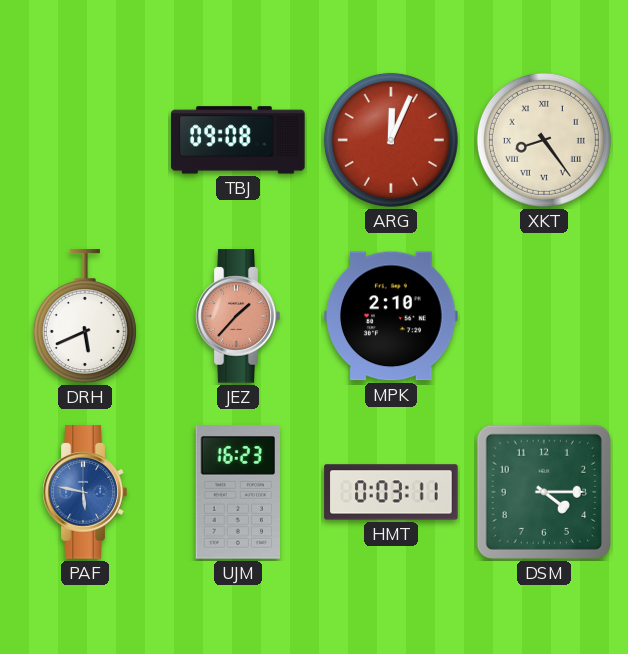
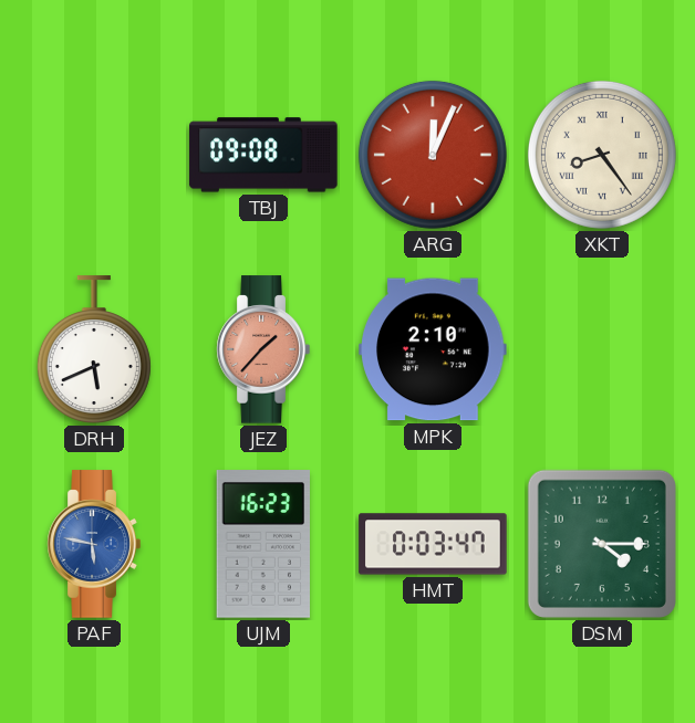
HMT: 0:03:11 -> 0:03:47
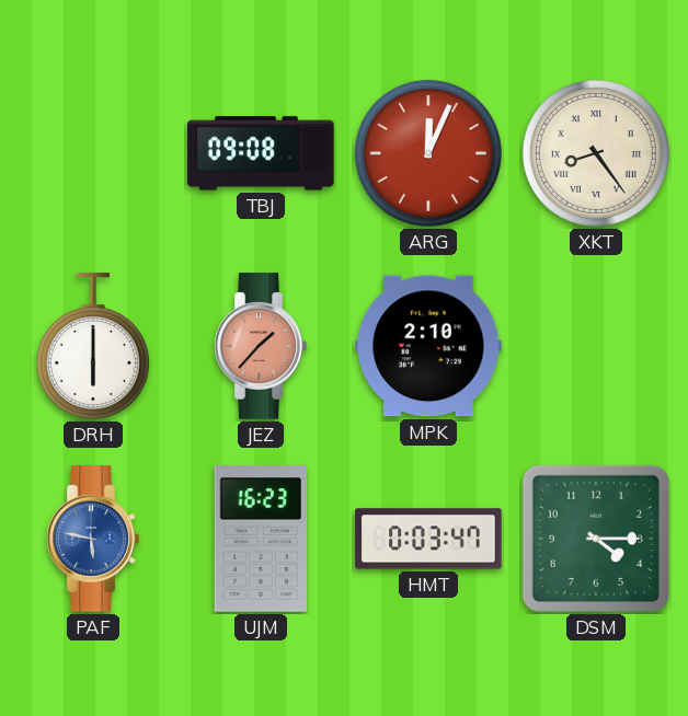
DRH: 5:41 -> 6:00
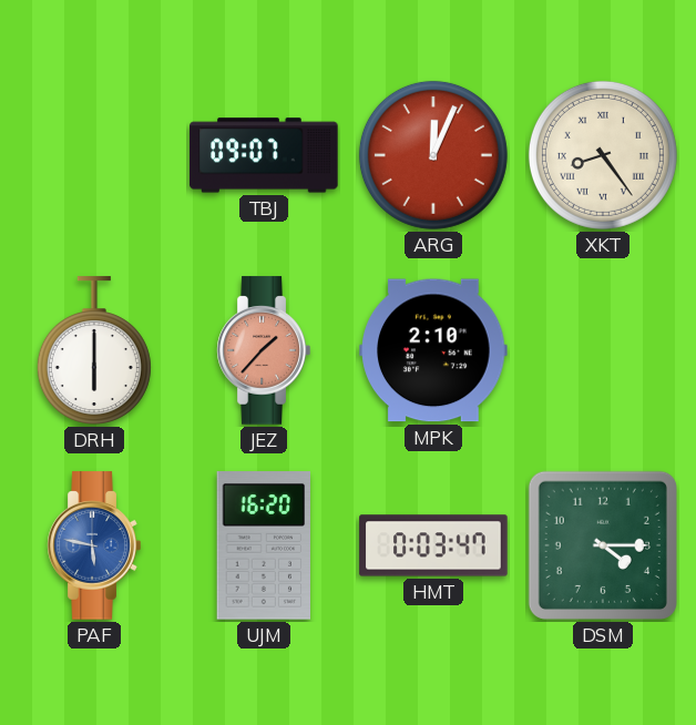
TBJ: 09:08 -> 09:07
UJM: 16:23 -> 16:20
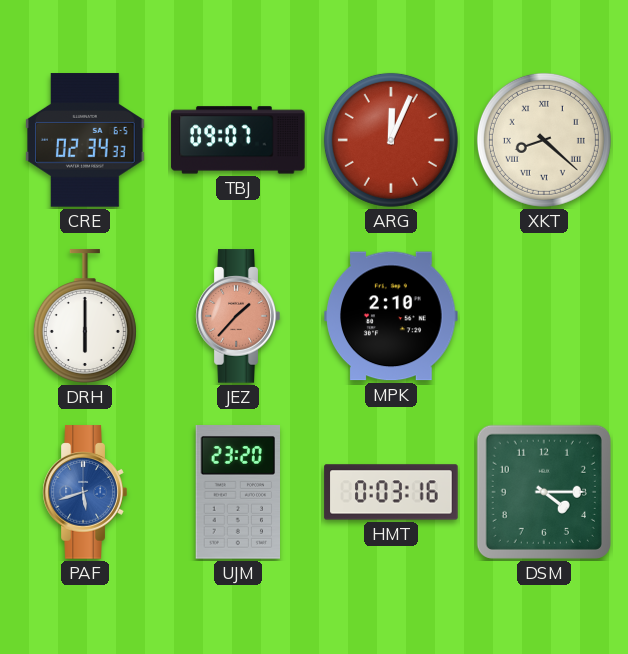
CRE: none -> 02:34
XKT: 8:24 -> 8:22
PAF: 5:47 -> 5:42
UJM: 16:20 -> 23:20
HMT: 0:03:47 -> 0:03:16
